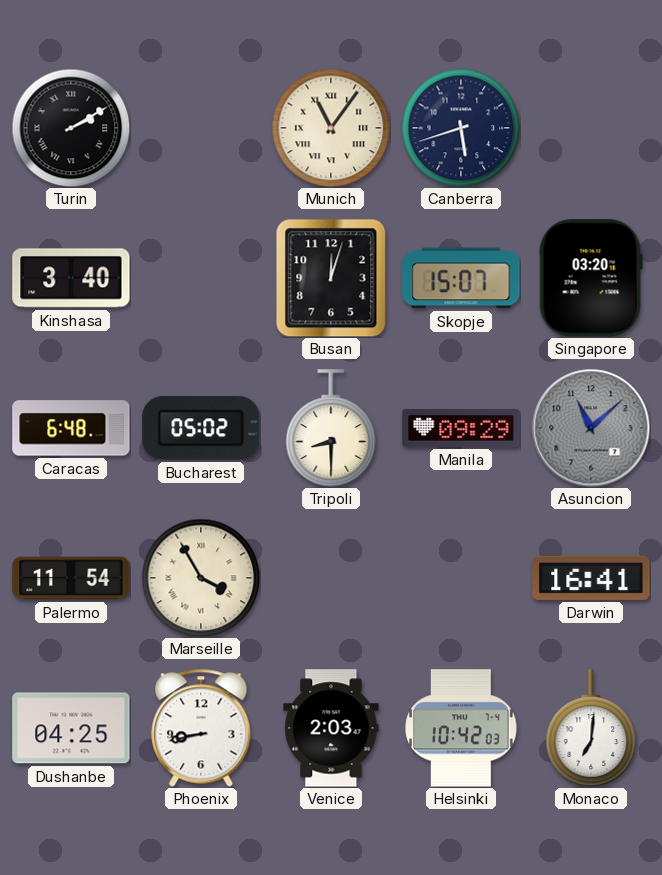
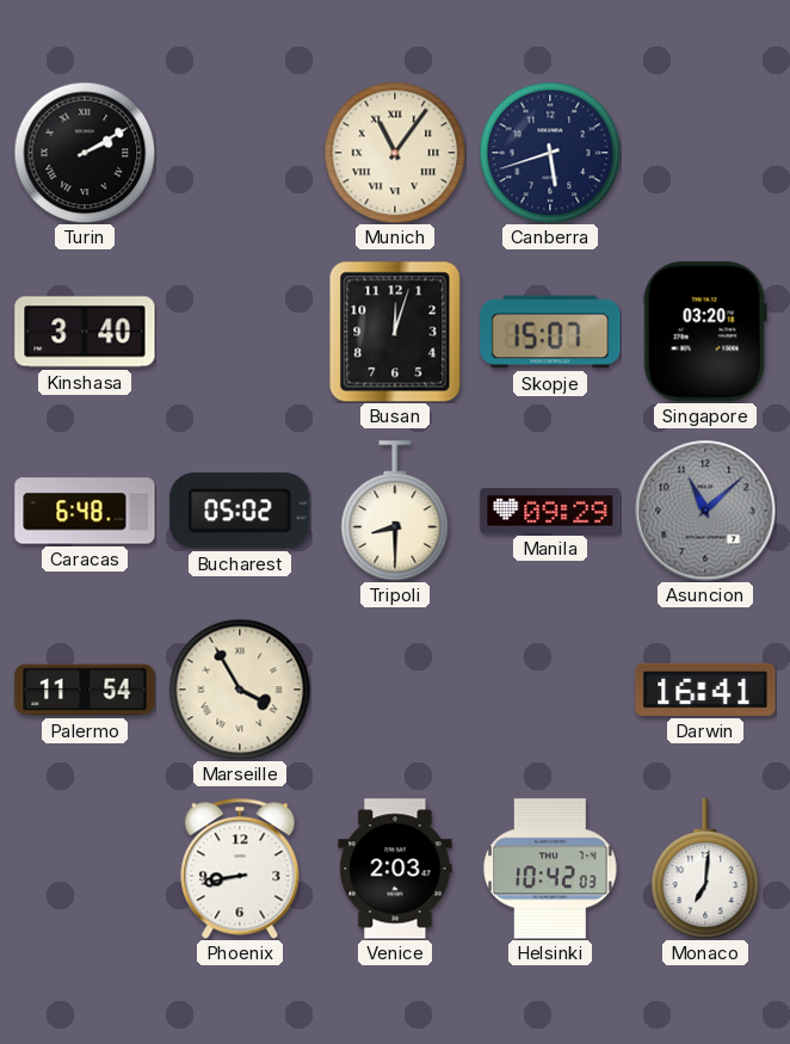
Dushanbe: 04:25 -> none
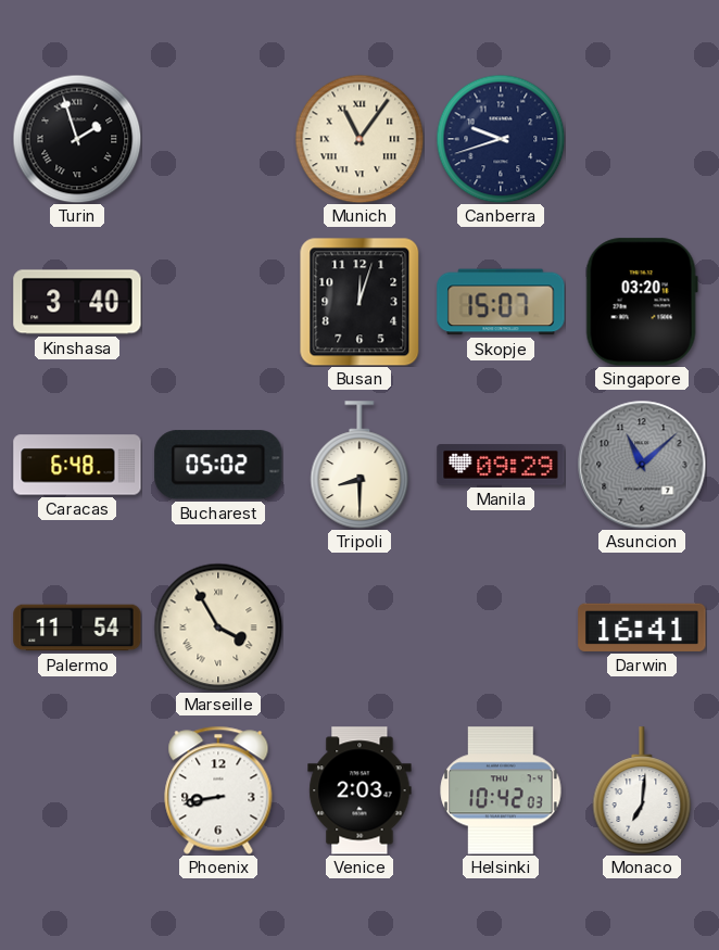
Turin: 2:10 -> 1:57
Canberra: 5:42 -> 9:42
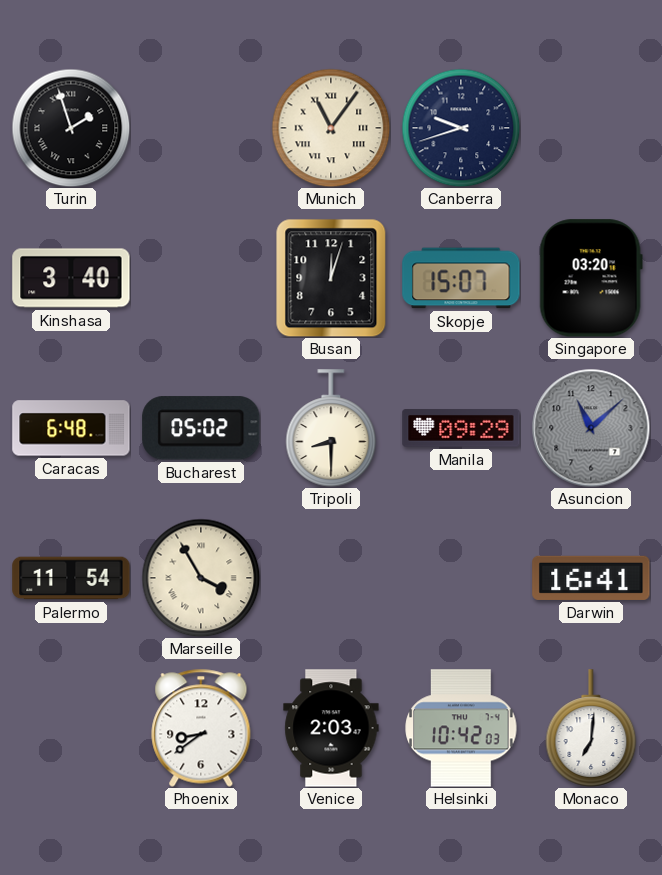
Phoenix: 8:43 -> 8:39
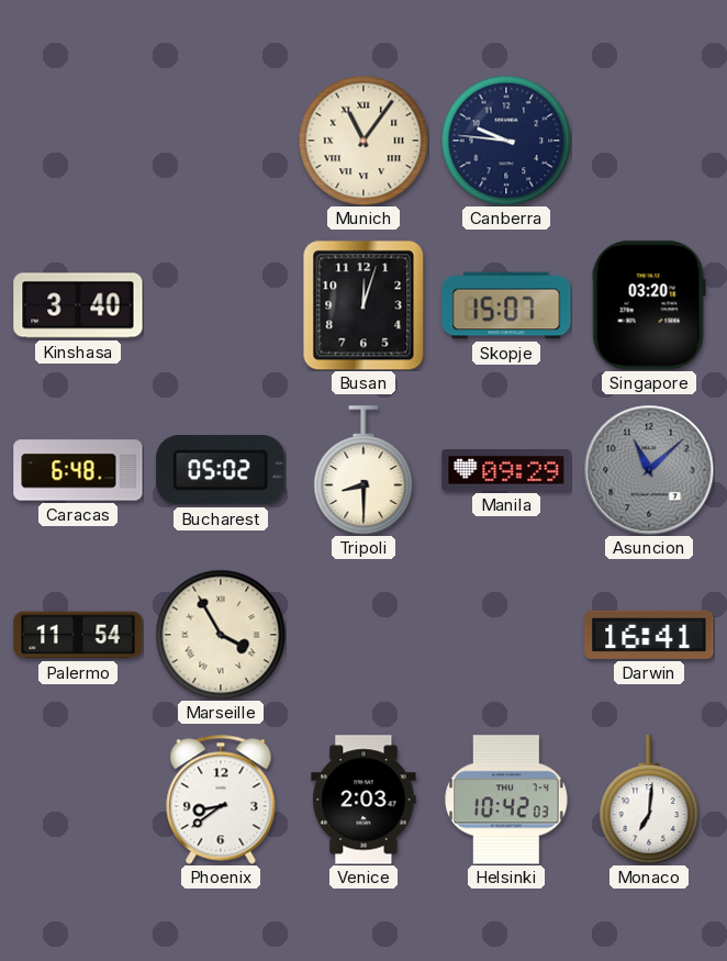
Turin: 1:57 -> none
Canberra: 9:42 -> 9:46
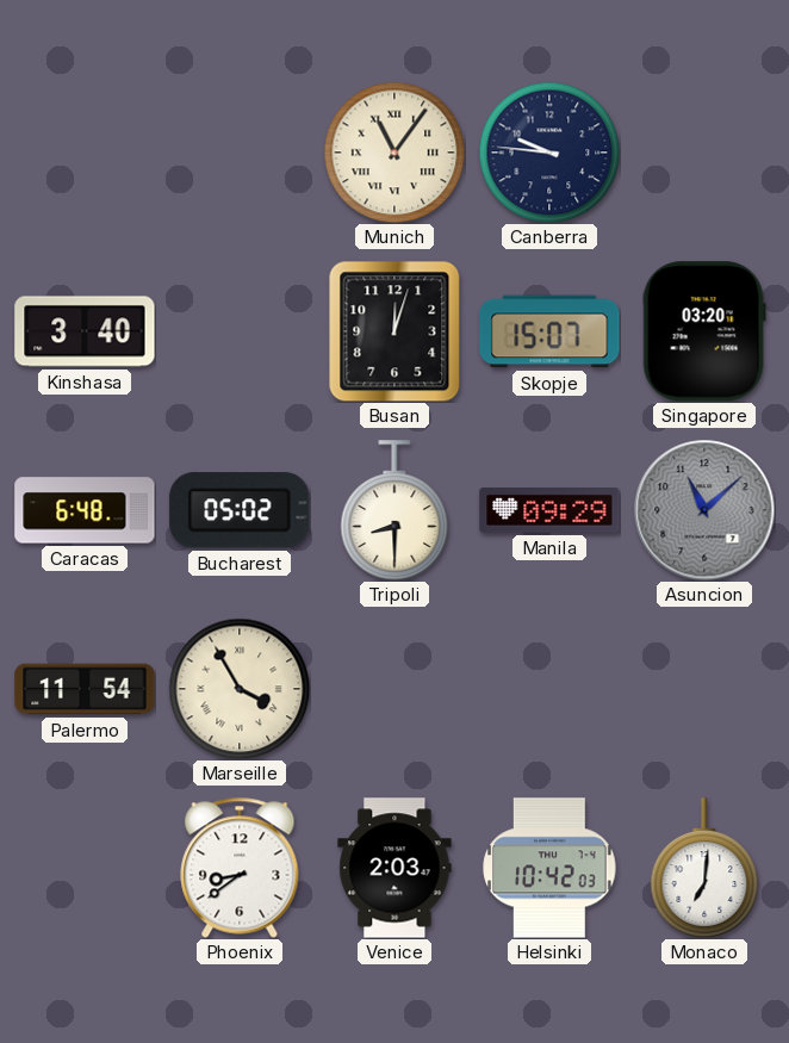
Darwin: 16:41 -> none
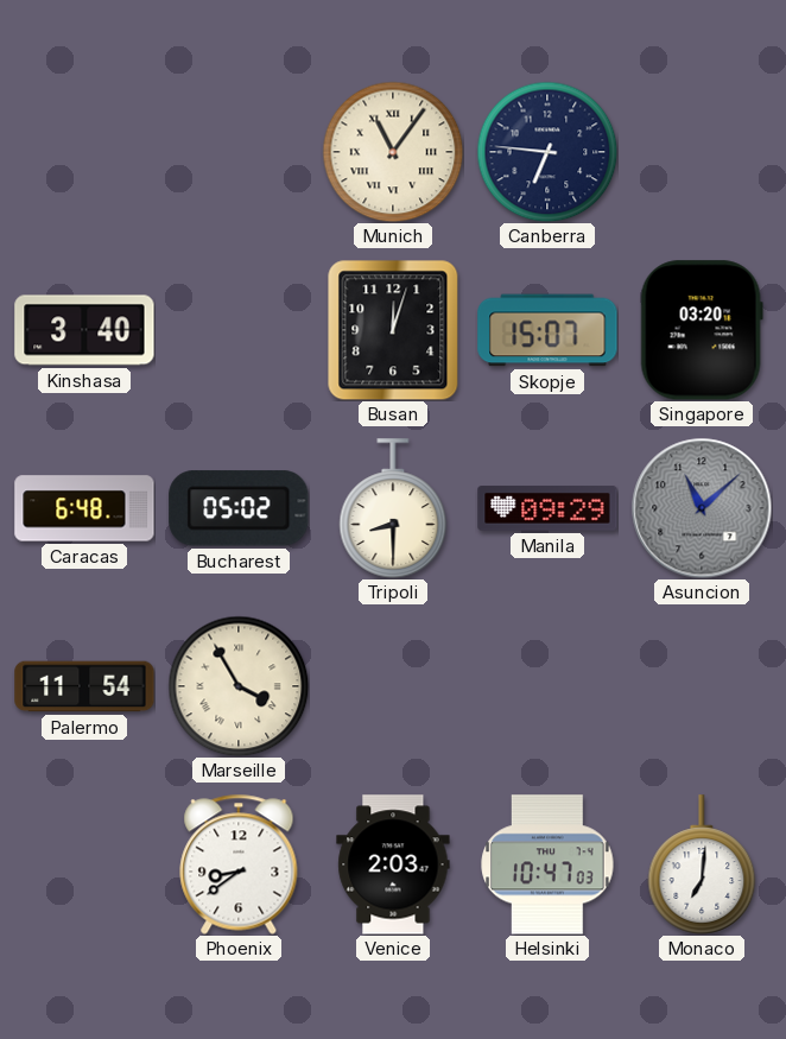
Canberra: 9:46 -> 6:46
Helsinki: 10:42 -> 10:47
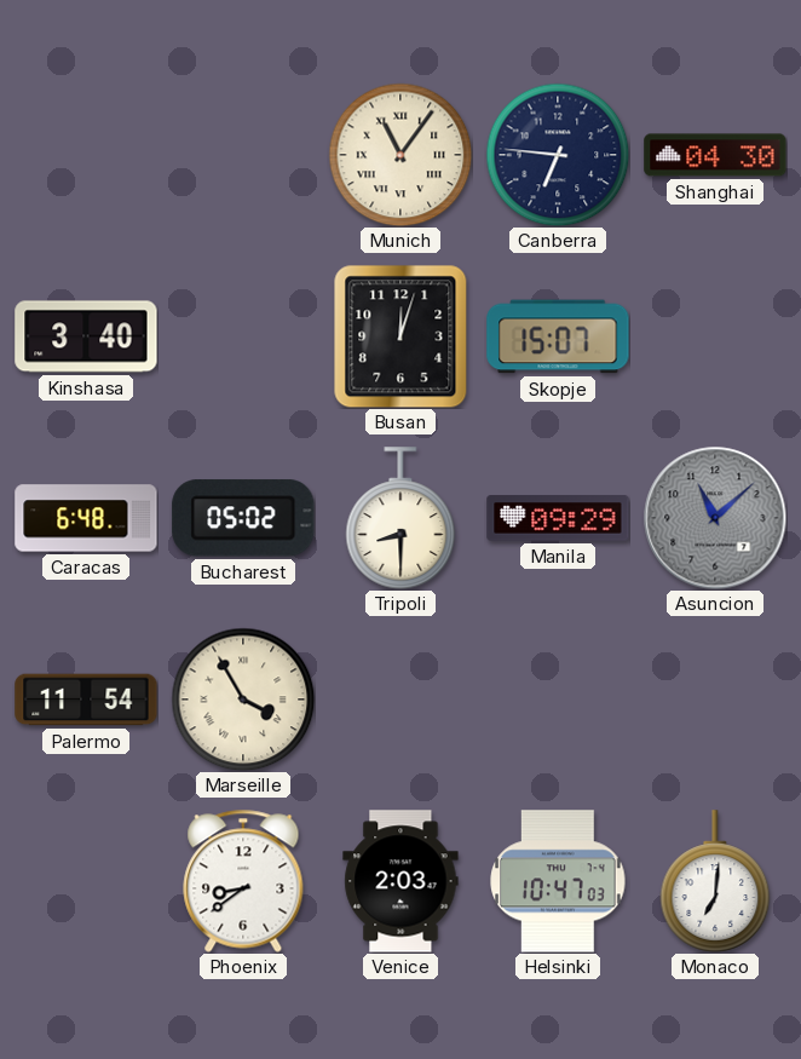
Shanghai: none -> 04:30
Singapore: 03:20 -> none
